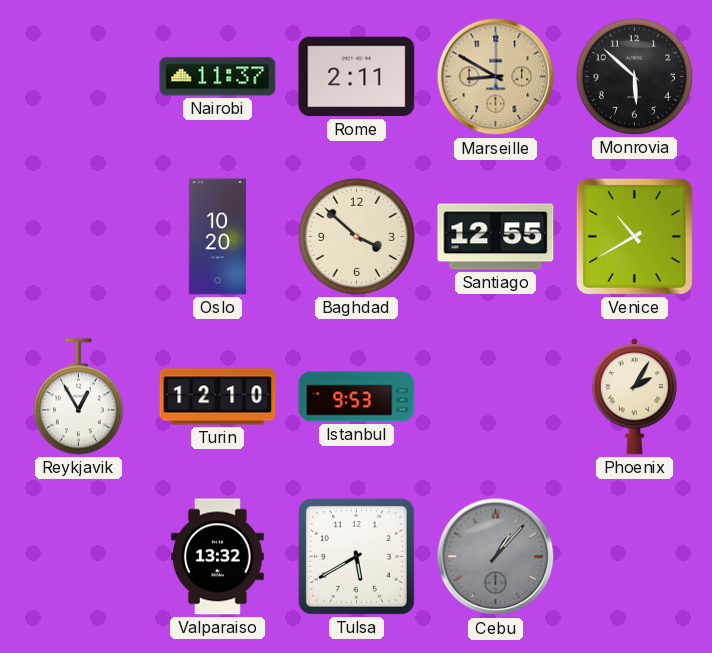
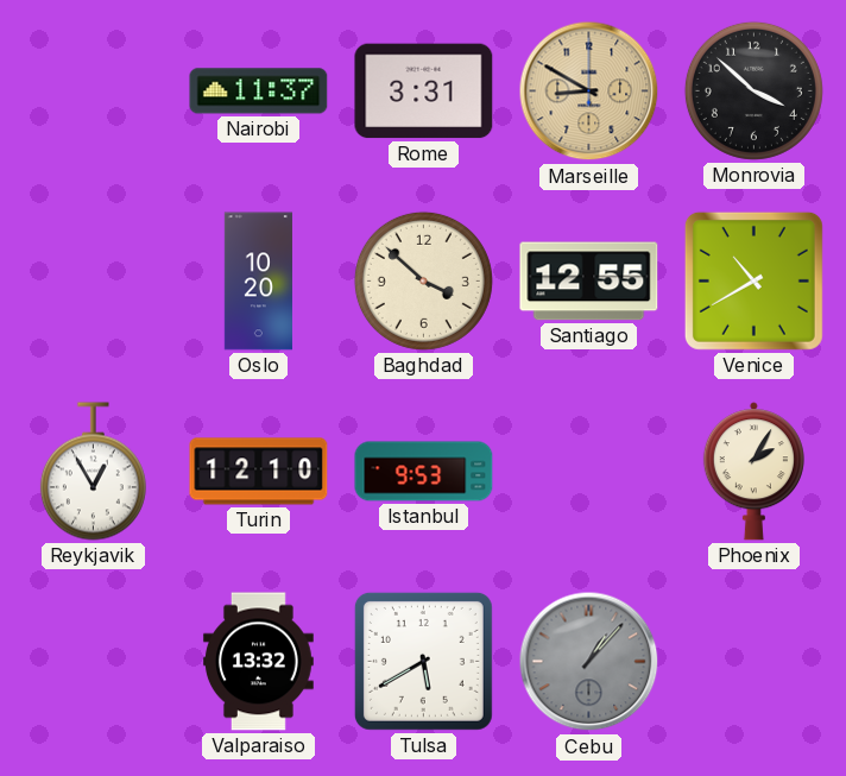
Rome: 2:11 -> 3:31
Monrovia: 5:52 -> 3:52
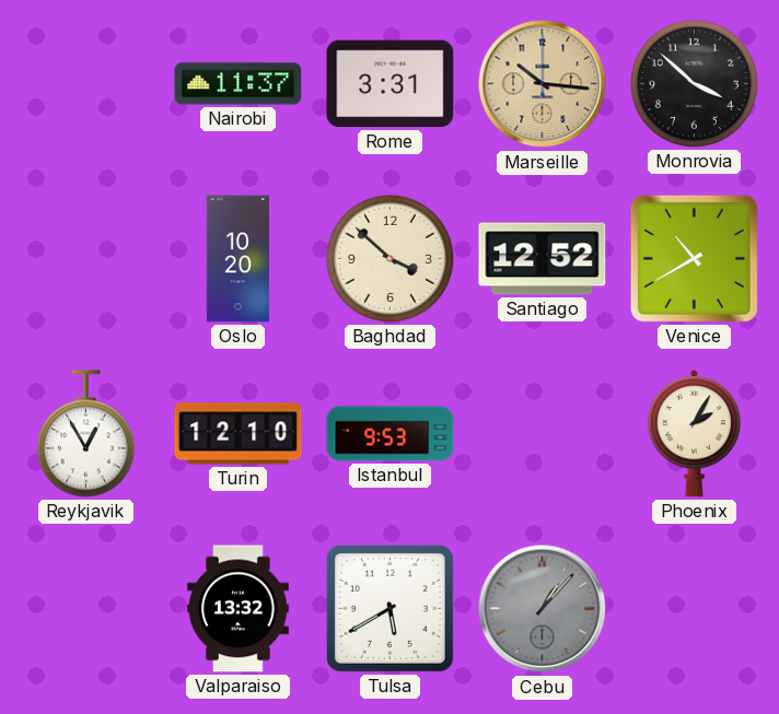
Marseille: 8:50 -> 10:16
Santiago: 12:55 -> 12:52
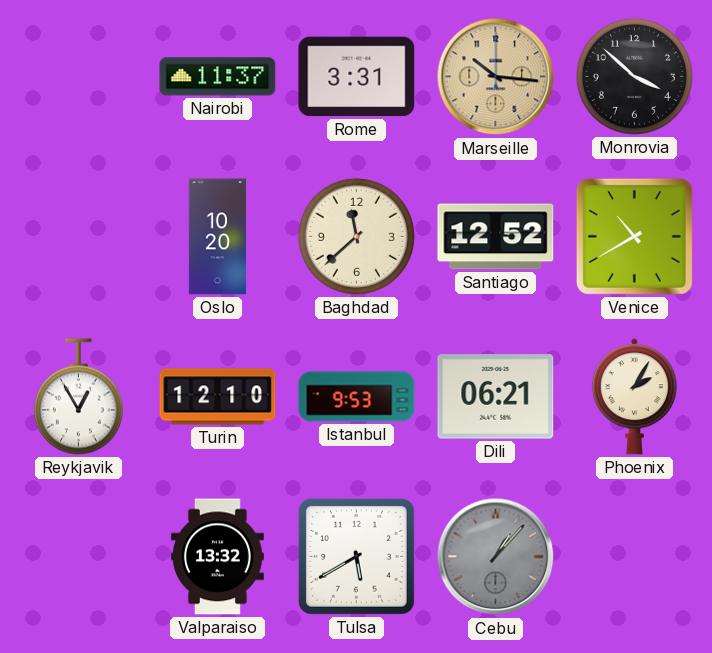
Baghdad: 3:52 -> 11:38
Dili: none -> 06:21
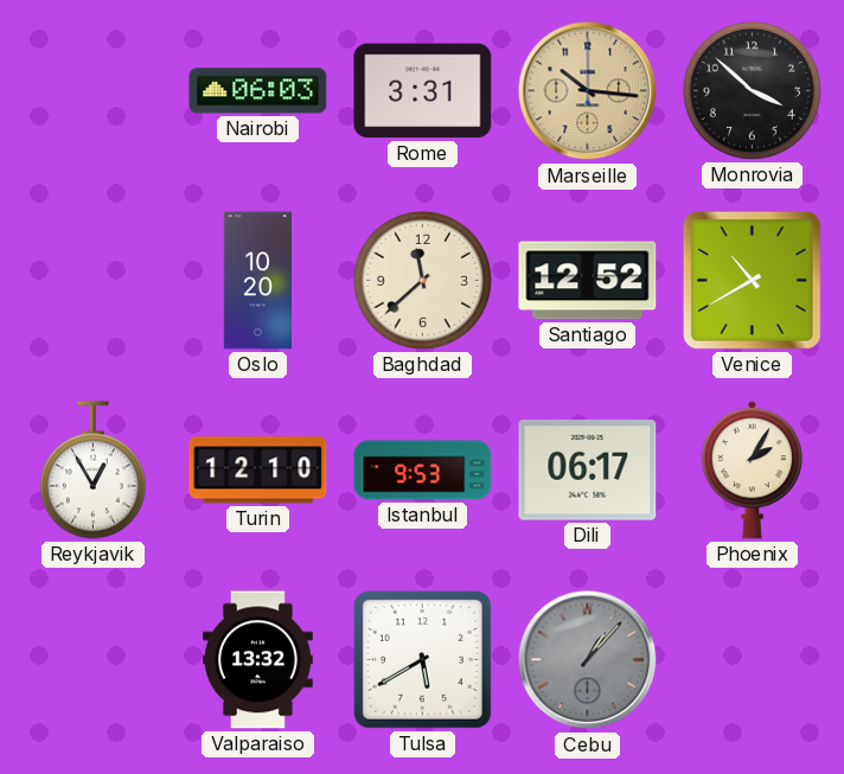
Nairobi: 11:37 -> 06:03
Dili: 06:21 -> 06:17
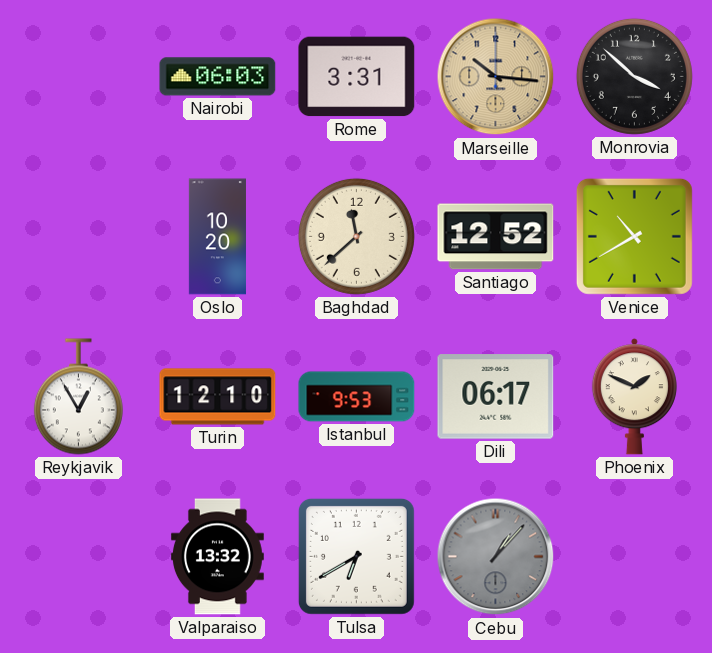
Phoenix: 2:05 -> 1:49
Tulsa: 5:40 -> 6:40
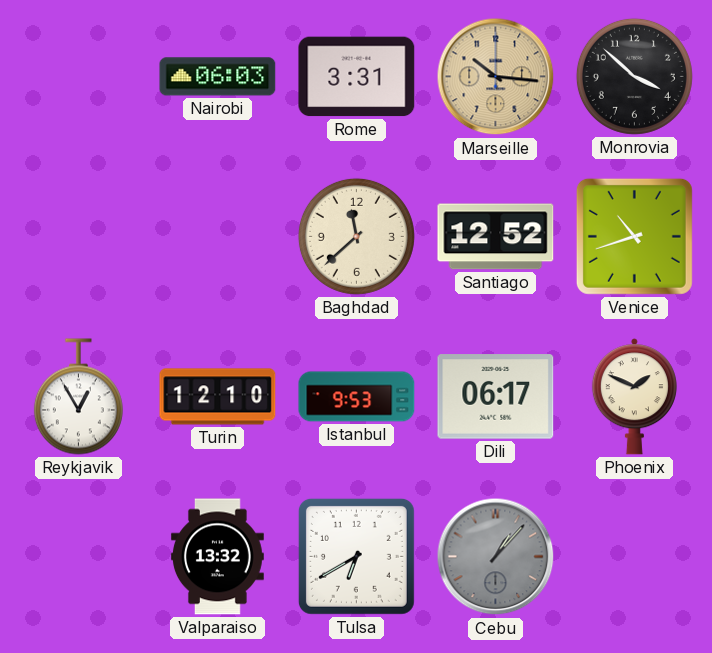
Oslo: 10:20 -> none
Venice: 10:40 -> 10:42
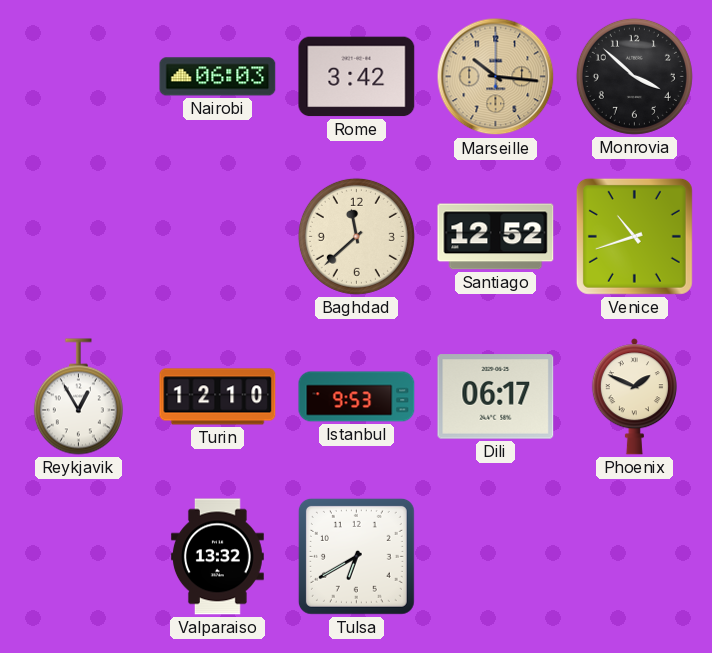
Rome: 3:31 -> 3:42
Cebu: 1:07 -> none
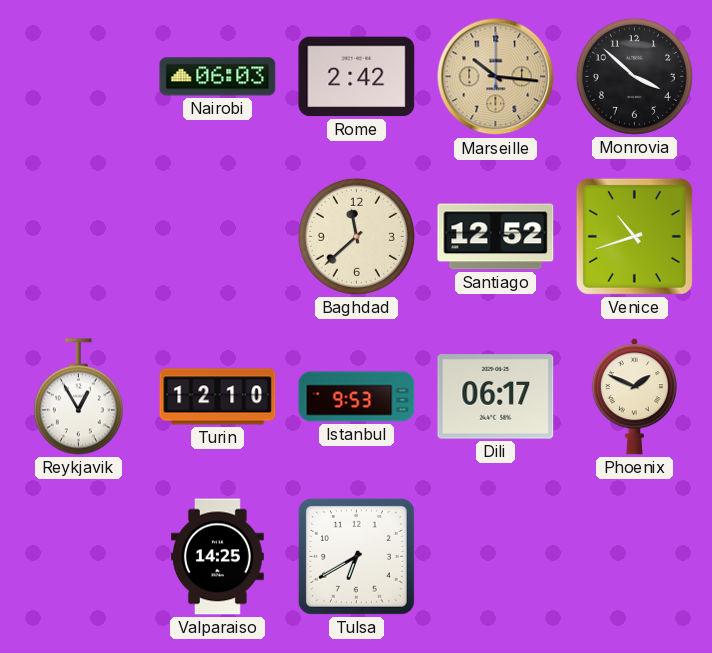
Rome: 3:42 -> 2:42
Valparaiso: 13:32 -> 14:25
